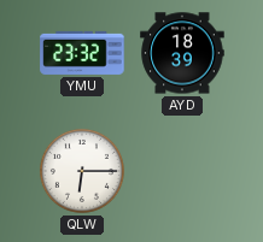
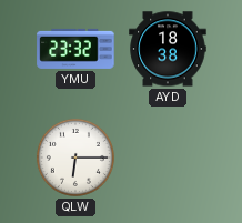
AYD: 18:39 -> 18:38
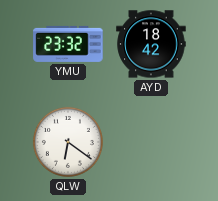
AYD: 18:38 -> 18:42
QLW: 6:15 -> 6:21
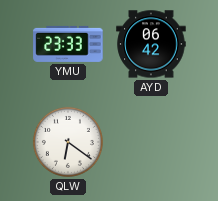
YMU: 23:32 -> 23:33
AYD: 18:42 -> 06:42
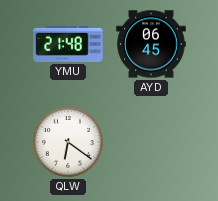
YMU: 23:33 -> 21:48
AYD: 06:42 -> 06:45
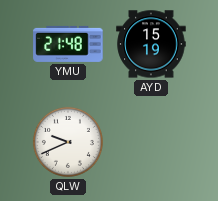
AYD: 06:45 -> 15:19
QLW: 6:21 -> 9:41
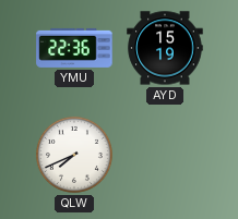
YMU: 21:48 -> 22:36
QLW: 9:41 -> 7:41
